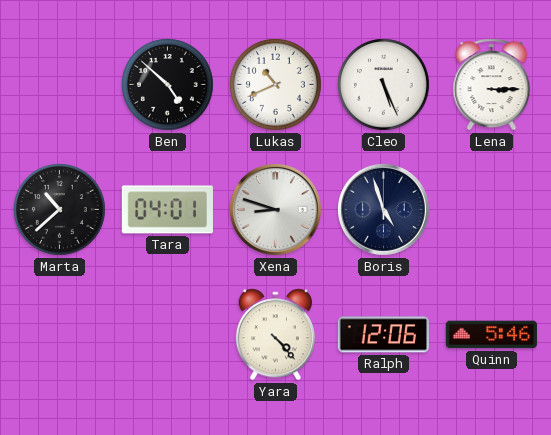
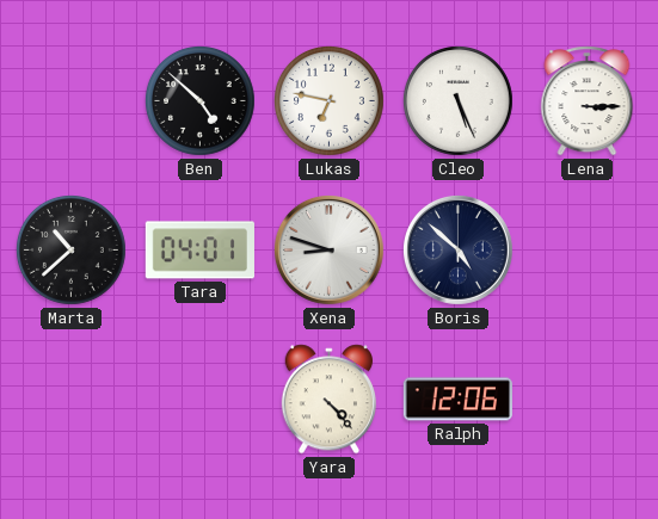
Lukas: 10:41 -> 6:47
Boris: 4:57 -> 4:52
Quinn: 5:46 -> none
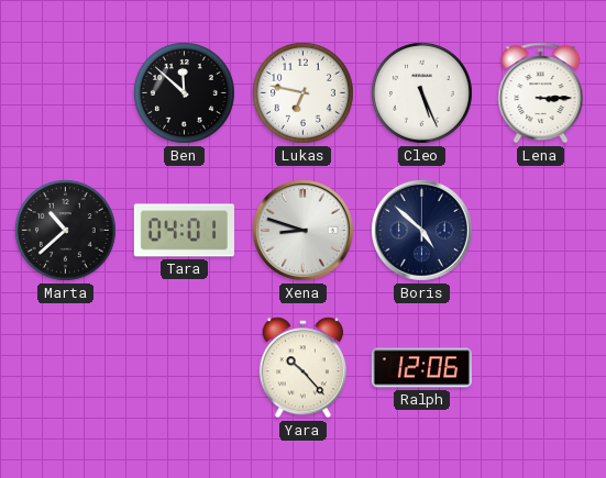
Ben: 4:52 -> 11:52
Yara: 4:23 -> 10:23
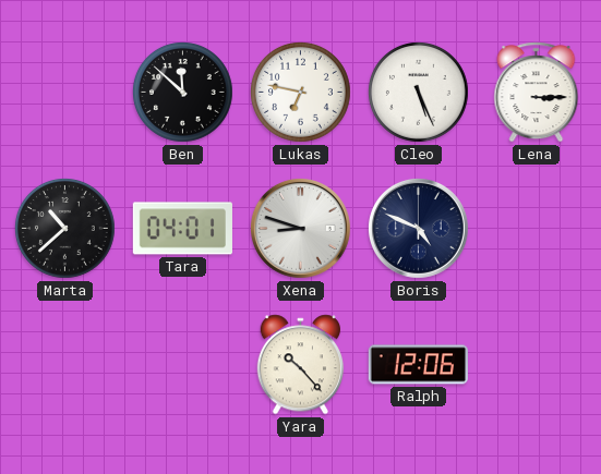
Boris: 4:52 -> 4:49
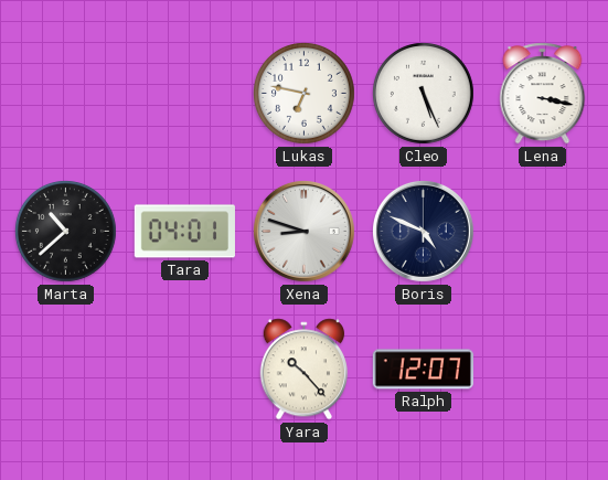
Ben: 11:52 -> none
Lena: 3:15 -> 3:17
Ralph: 12:06 -> 12:07
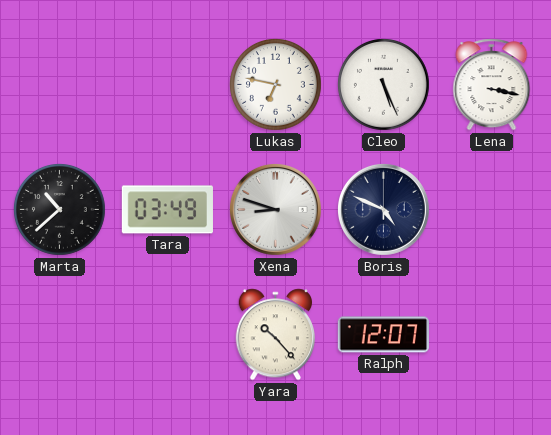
Tara: 04:01 -> 03:49
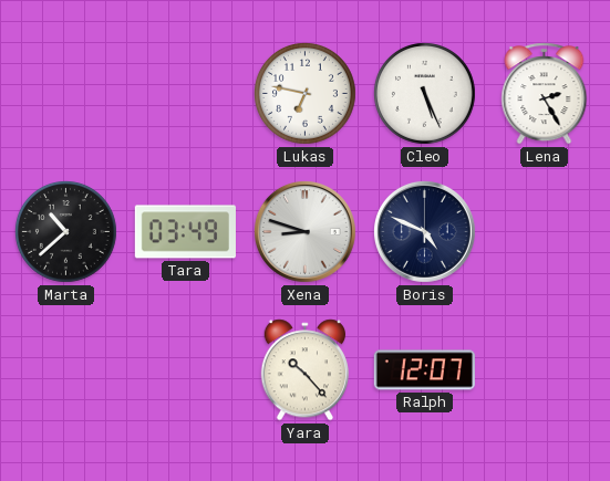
Lena: 3:17 -> 2:25
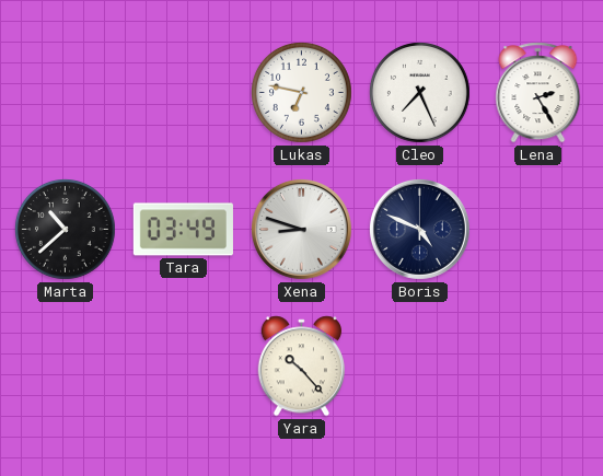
Cleo: 5:26 -> 7:26
Ralph: 12:07 -> none
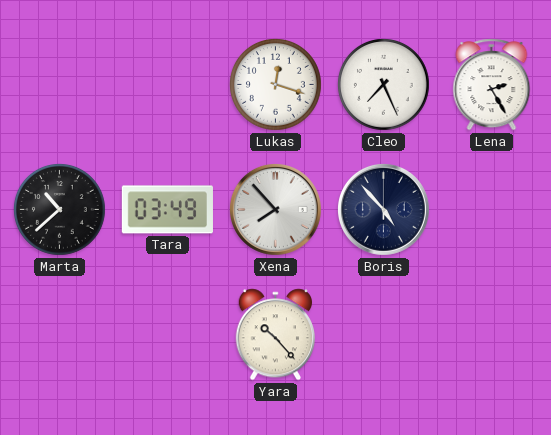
Lukas: 6:47 -> 12:18
Xena: 8:48 -> 7:53
Boris: 4:49 -> 4:53
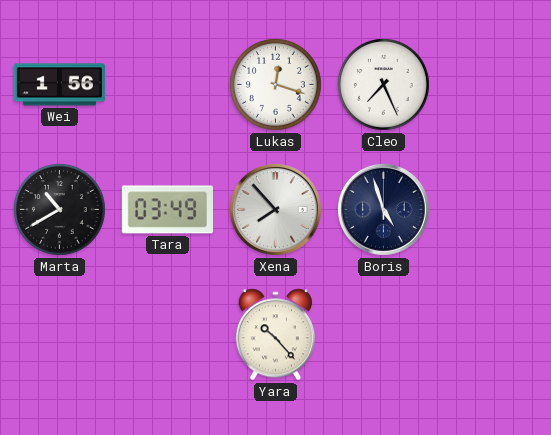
Wei: none -> 1:56
Lena: 2:25 -> none
Marta: 10:38 -> 10:40
Boris: 4:53 -> 4:57
